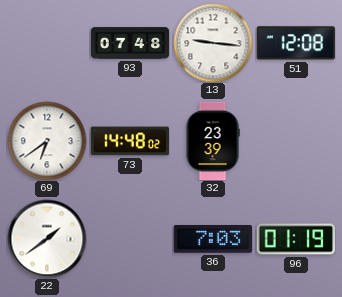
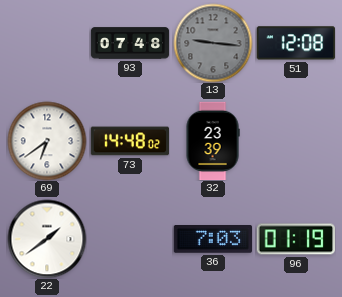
13 dial: white -> grey
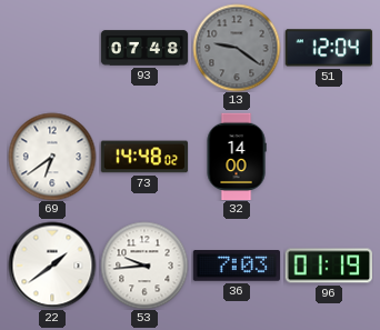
13: 9:16 -> 9:21
51: 12:08 -> 12:04
32: 23:39 -> 14:00
53: none -> 9:44
